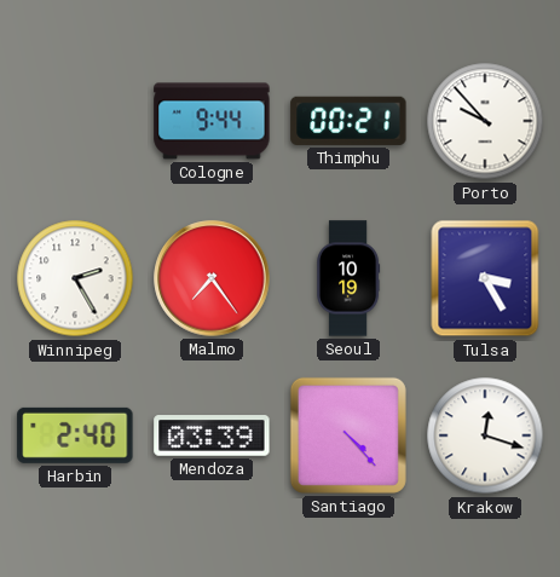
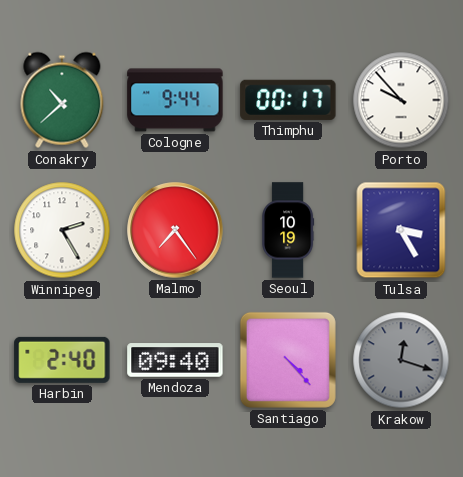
Conakry: none -> 10:38
Thimphu: 00:21 -> 00:17
Mendoza: 03:39 -> 09:40
Krakow dial: white -> grey
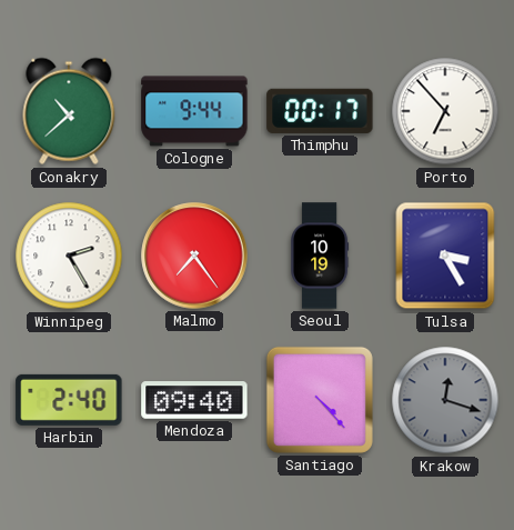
Porto: 9:53 -> 6:53
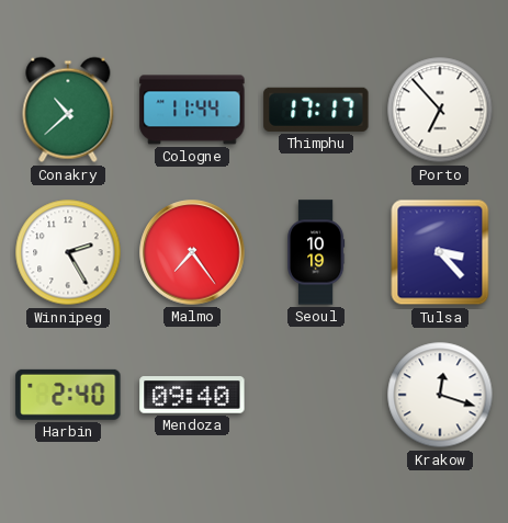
Cologne: 9:44 -> 11:44
Thimphu: 00:17 -> 17:17
Tulsa: 3:25 -> 3:23
Santiago: 4:23 -> none
Krakow dial: grey -> white
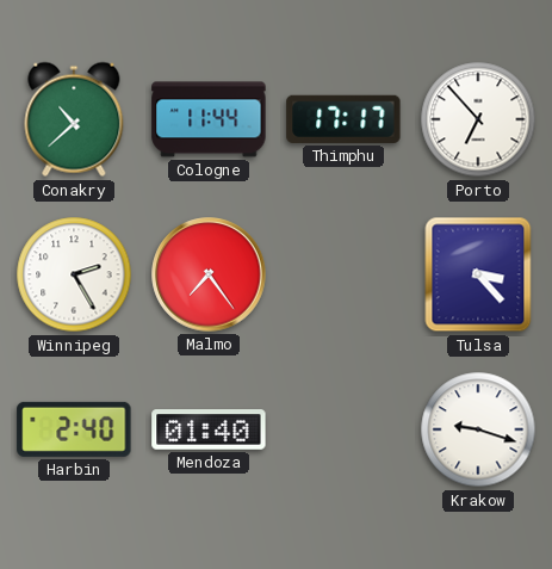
Seoul: 10:19 -> none
Mendoza: 09:40 -> 01:40
Krakow: 12:18 -> 9:18
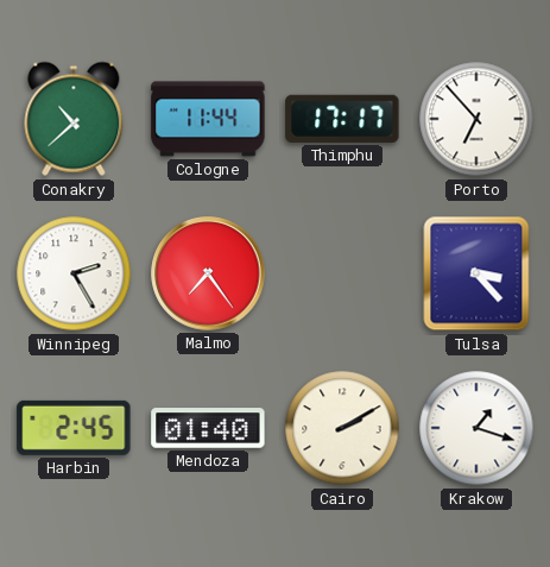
Harbin: 2:40 -> 2:45
Cairo: none -> 2:10
Krakow: 9:18 -> 1:18
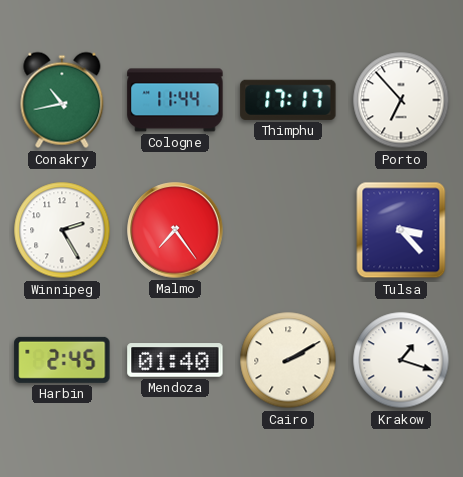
Conakry: 10:38 -> 10:43
